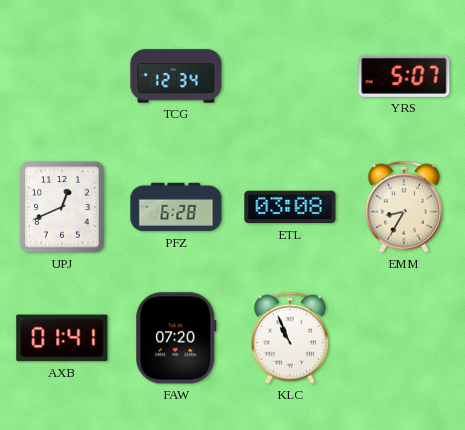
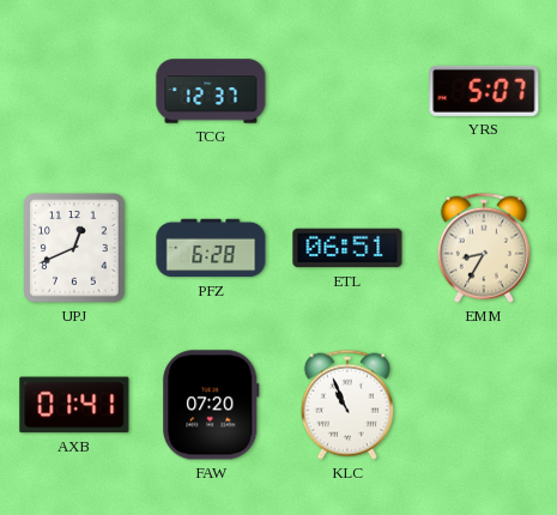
TCG: 12:34 -> 12:37
ETL: 03:08 -> 06:51
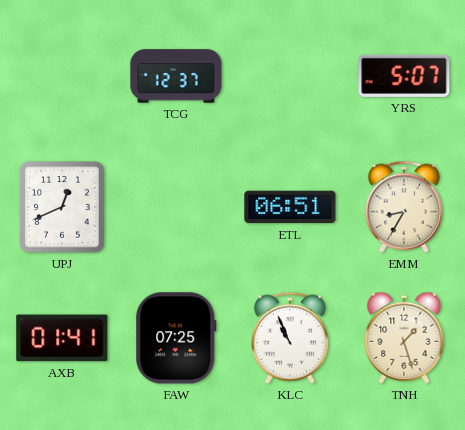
PFZ: 6:28 -> none
FAW: 07:20 -> 07:25
TNH: none -> 1:27
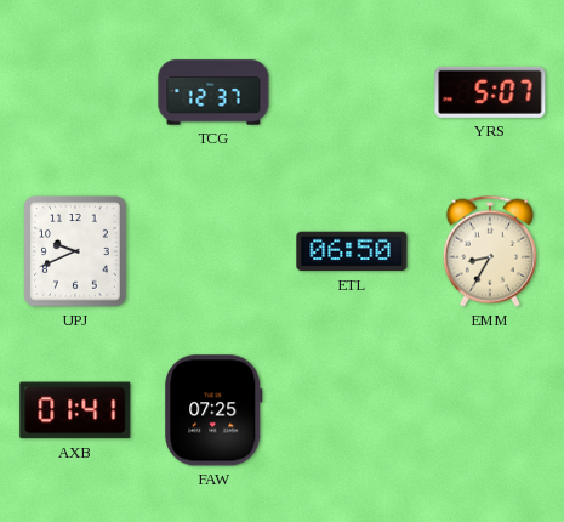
UPJ: 12:41 -> 9:41
ETL: 06:51 -> 06:50
KLC: 10:56 -> none
TNH: 1:27 -> none
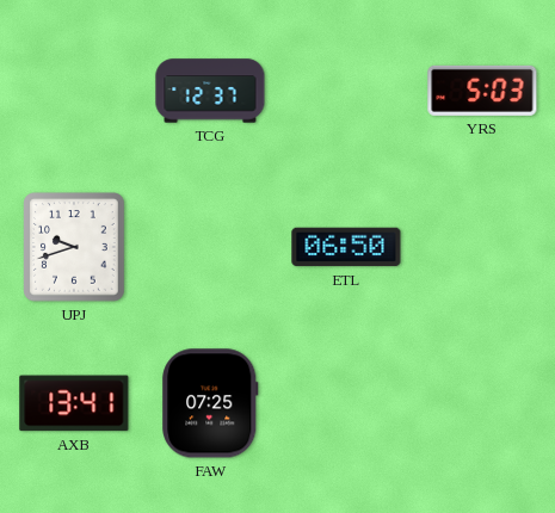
YRS: 5:07 -> 5:03
UPJ: 9:41 -> 9:42
EMM: 8:35 -> none
AXB: 01:41 -> 13:41
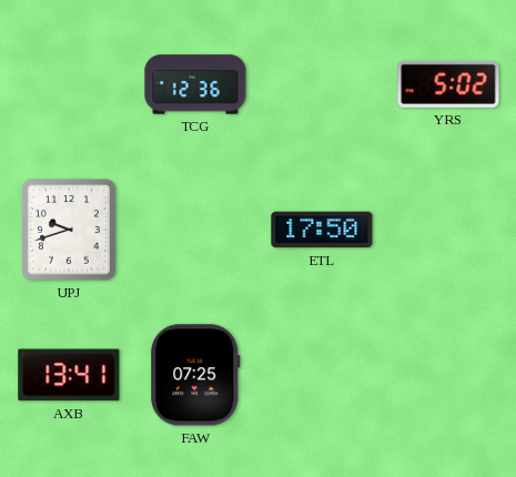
TCG: 12:37 -> 12:36
YRS: 5:03 -> 5:02
ETL: 06:50 -> 17:50
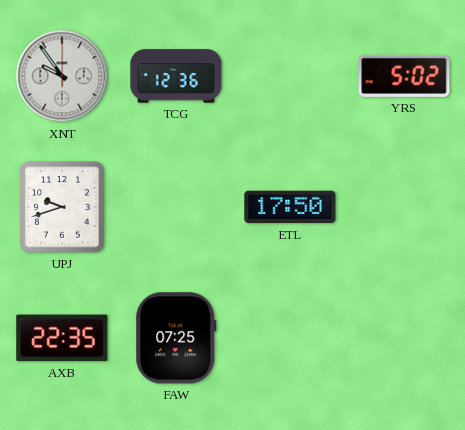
XNT: none -> 9:54
AXB: 13:41 -> 22:35
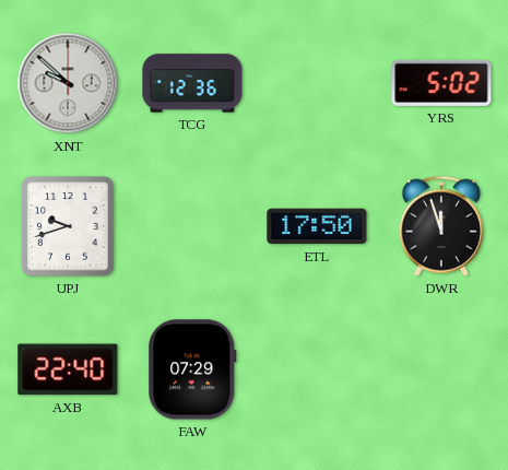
XNT: 9:54 -> 9:52
DWR: none -> 11:57
AXB: 22:35 -> 22:40
FAW: 07:25 -> 07:29
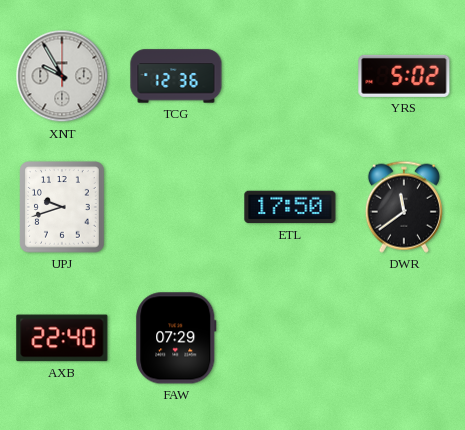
XNT: 9:52 -> 9:55
DWR: 11:57 -> 11:39
